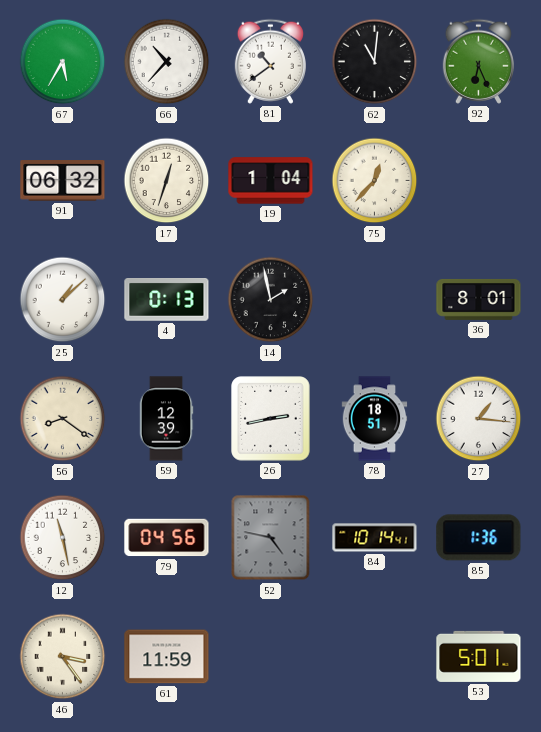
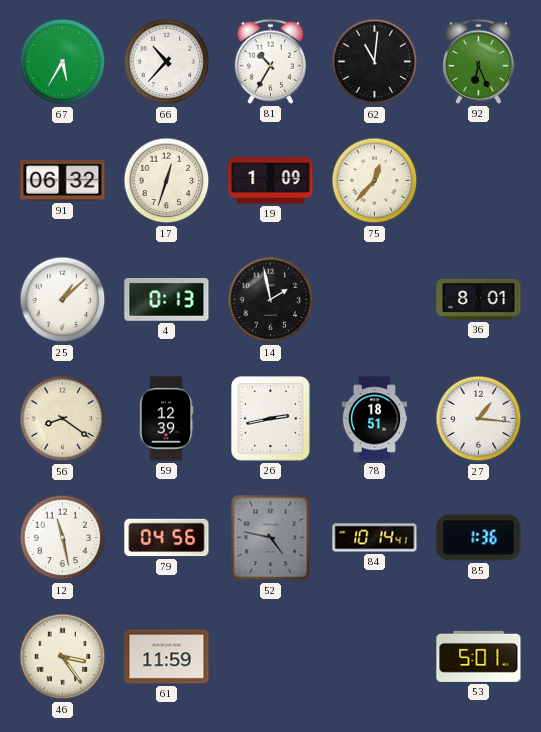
81: 10:39 -> 10:35
19: 1:04 -> 1:09
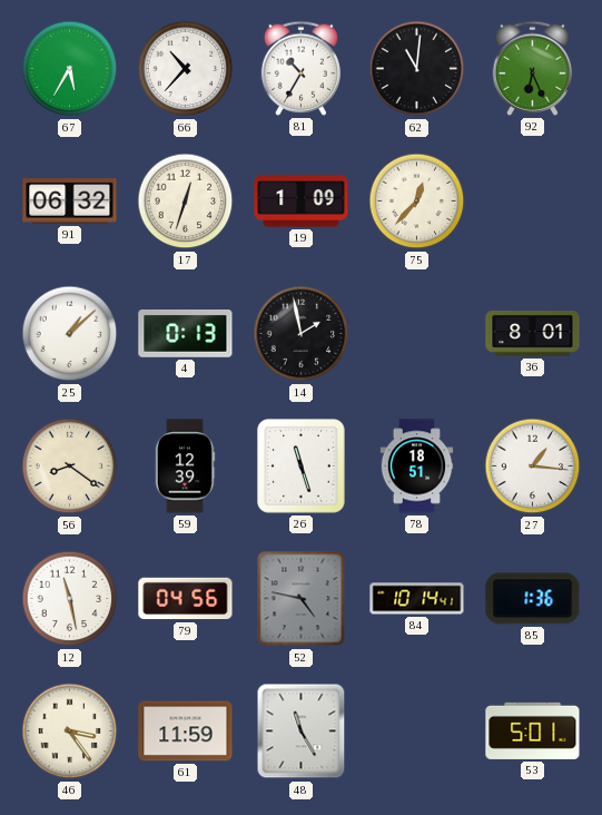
26: 2:43 -> 11:27
48: none -> 11:25
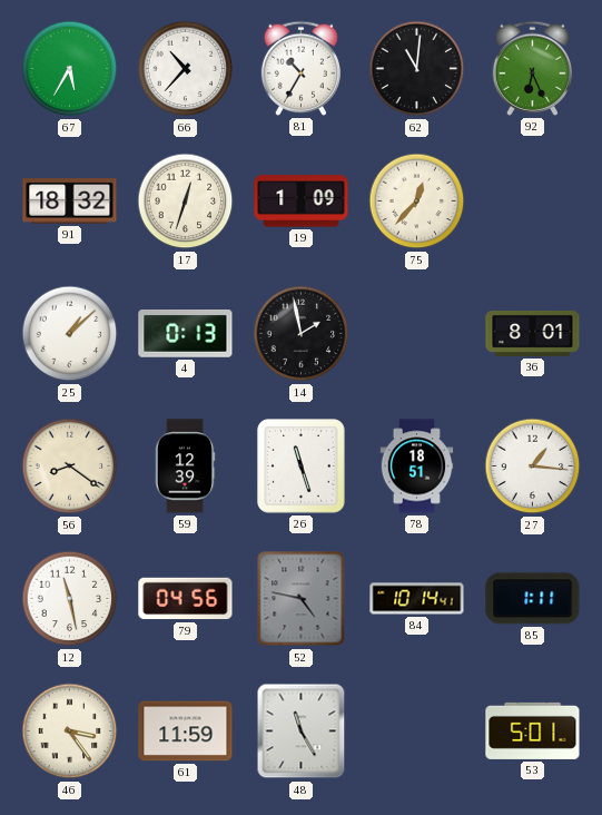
91: 06:32 -> 18:32
85: 1:36 -> 1:11
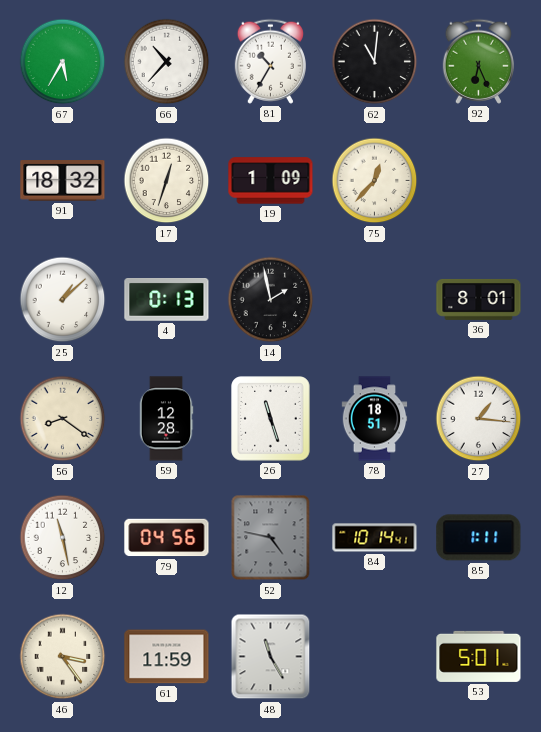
59: 12:39 -> 12:28
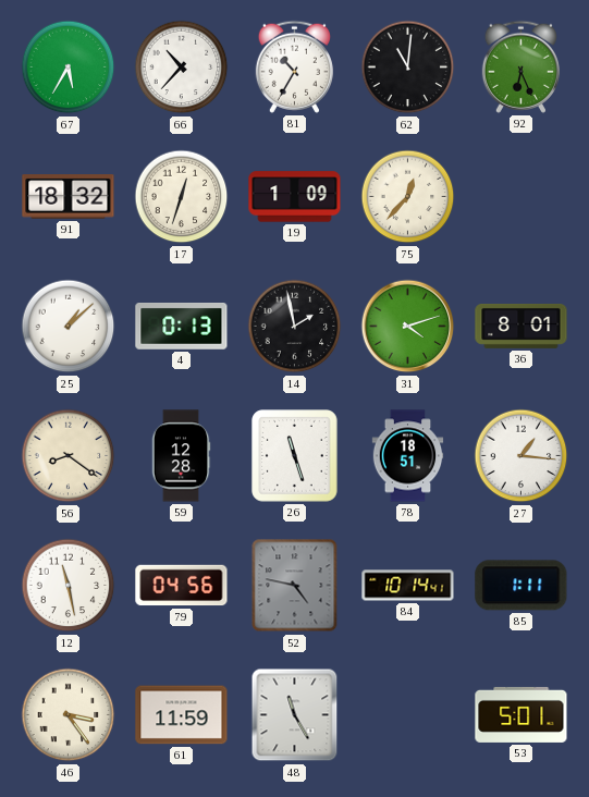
31: none -> 4:12
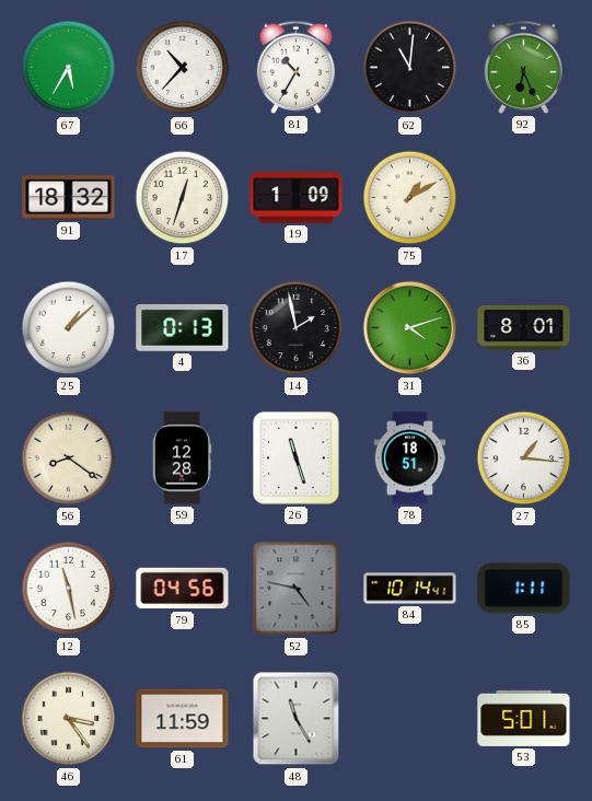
75: 12:37 -> 1:10
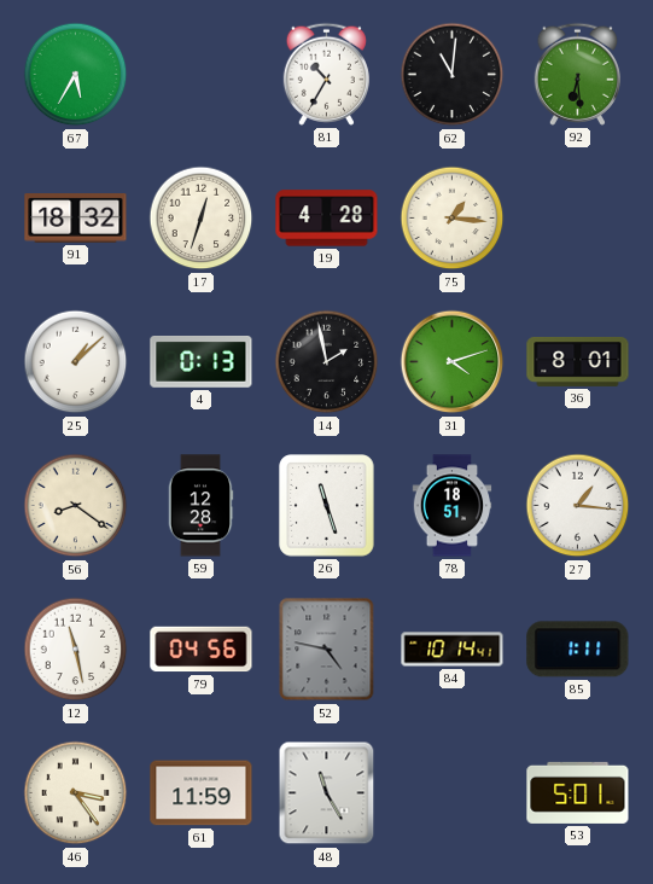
66: 10:37 -> none
92: 6:26 -> 6:29
19: 1:09 -> 4:28
75: 1:10 -> 1:16
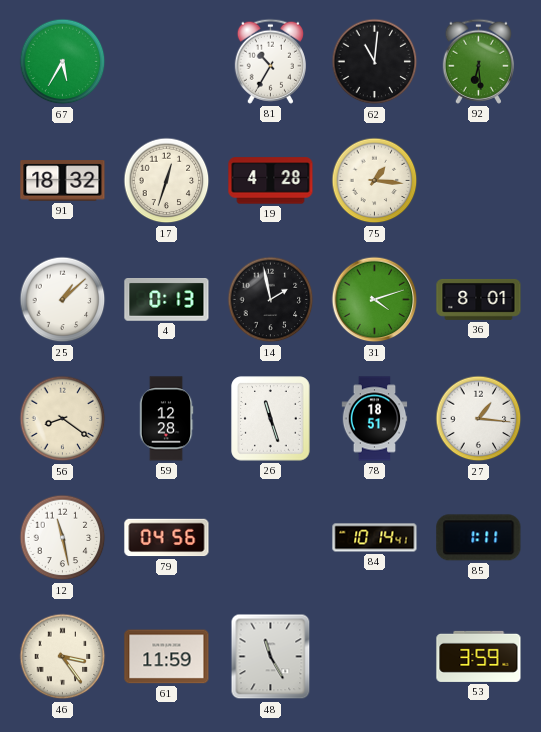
52: 4:47 -> none
53: 5:01 -> 3:59
